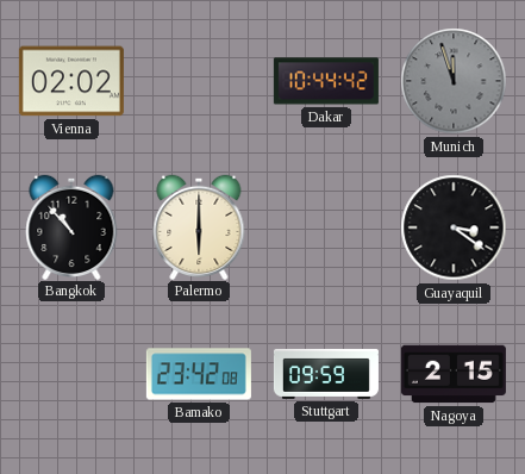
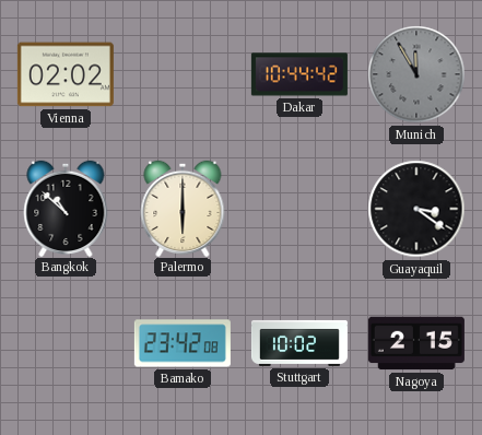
Munich: 11:57 -> 11:55
Bangkok: 10:53 -> 10:52
Stuttgart: 09:59 -> 10:02
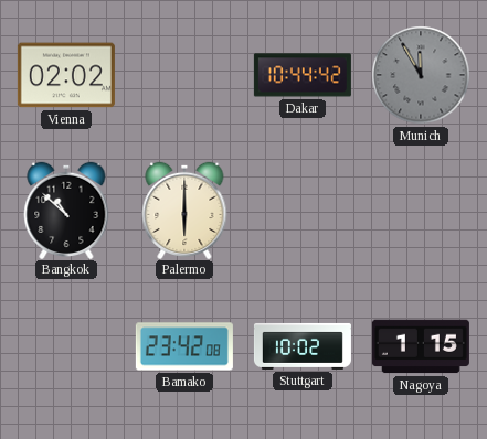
Guayaquil: 3:21 -> none
Nagoya: 2:15 -> 1:15
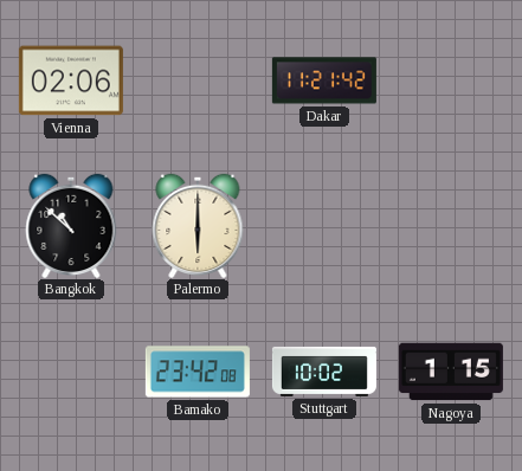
Vienna: 02:02 -> 02:06
Dakar: 10:44 -> 11:21
Munich: 11:55 -> none
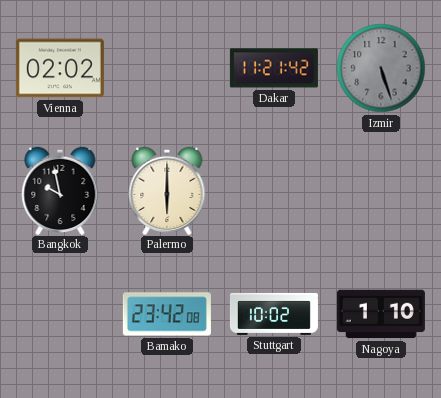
Vienna: 02:06 -> 02:02
Izmir: none -> 5:27
Bangkok: 10:52 -> 9:58
Nagoya: 1:15 -> 1:10
